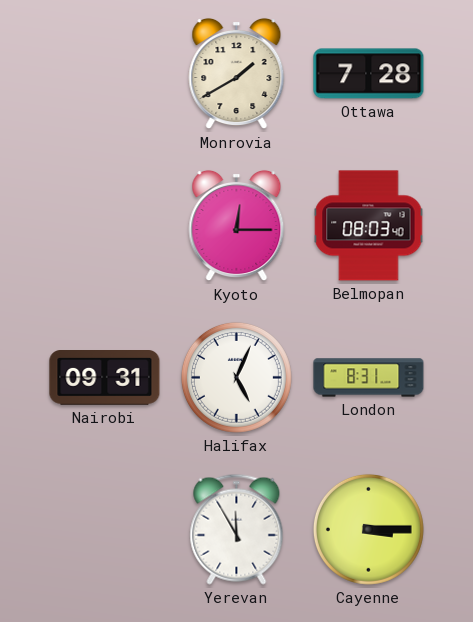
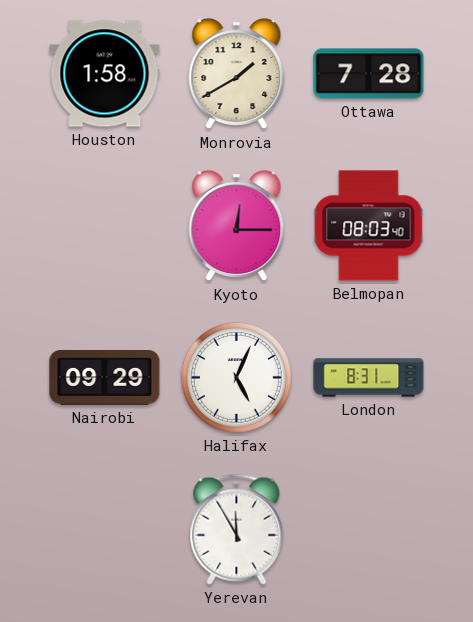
Houston: none -> 1:58
Nairobi: 09:31 -> 09:29
Cayenne: 3:15 -> none
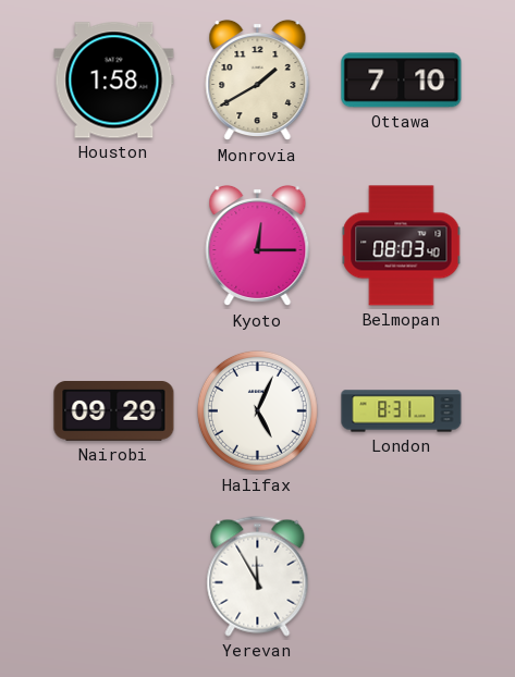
Ottawa: 7:28 -> 7:10
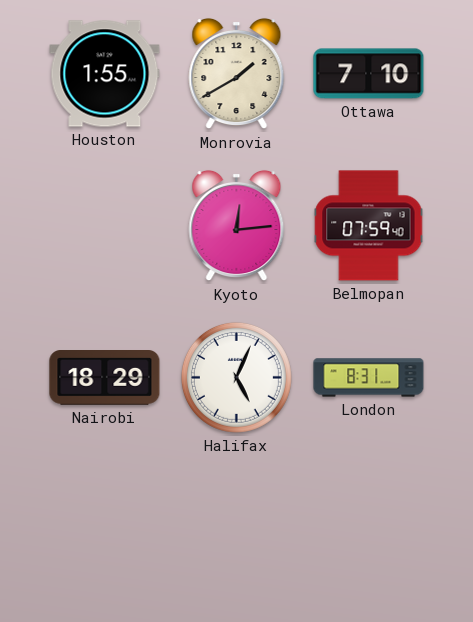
Houston: 1:58 -> 1:55
Kyoto: 12:15 -> 12:14
Belmopan: 08:03 -> 07:59
Nairobi: 09:29 -> 18:29
Yerevan: 11:55 -> none
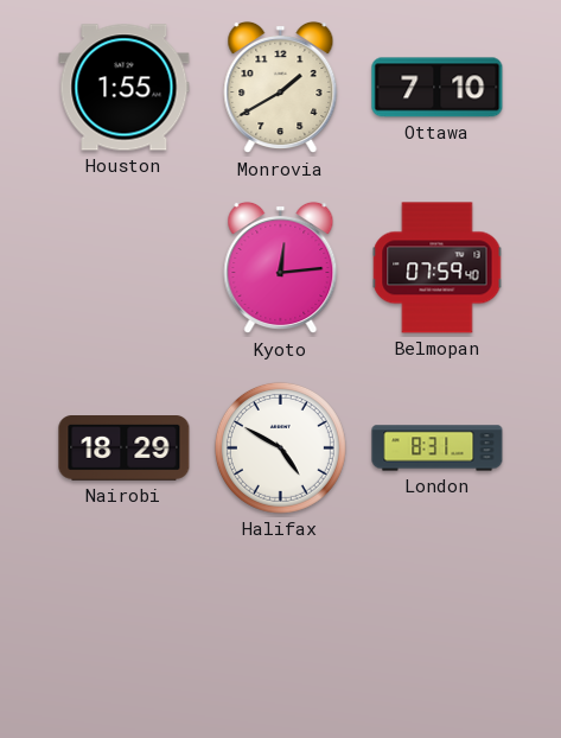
Halifax: 5:04 -> 4:50
